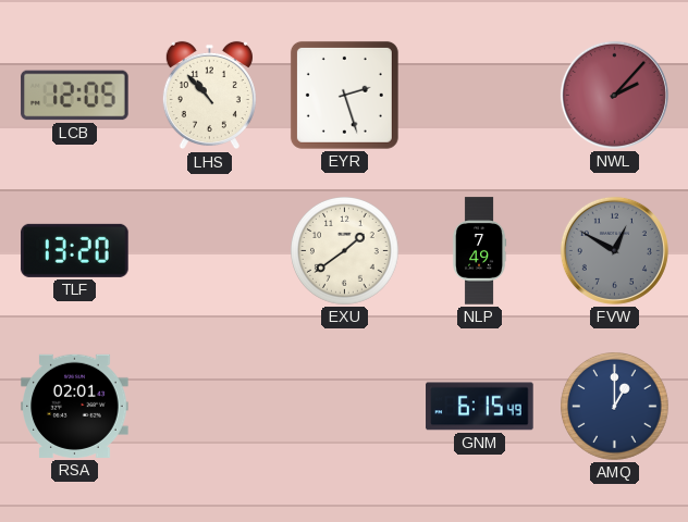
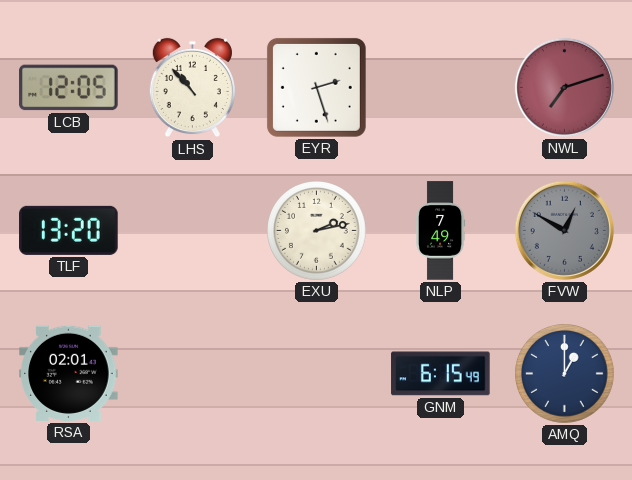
NWL: 2:07 -> 7:12
EXU: 1:39 -> 2:13
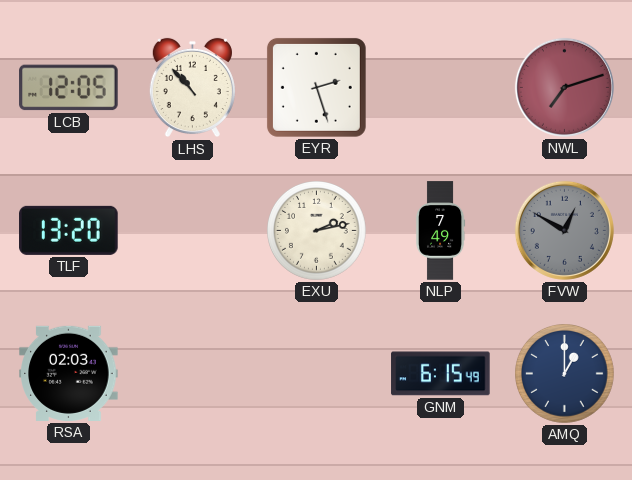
RSA: 02:01 -> 02:03
